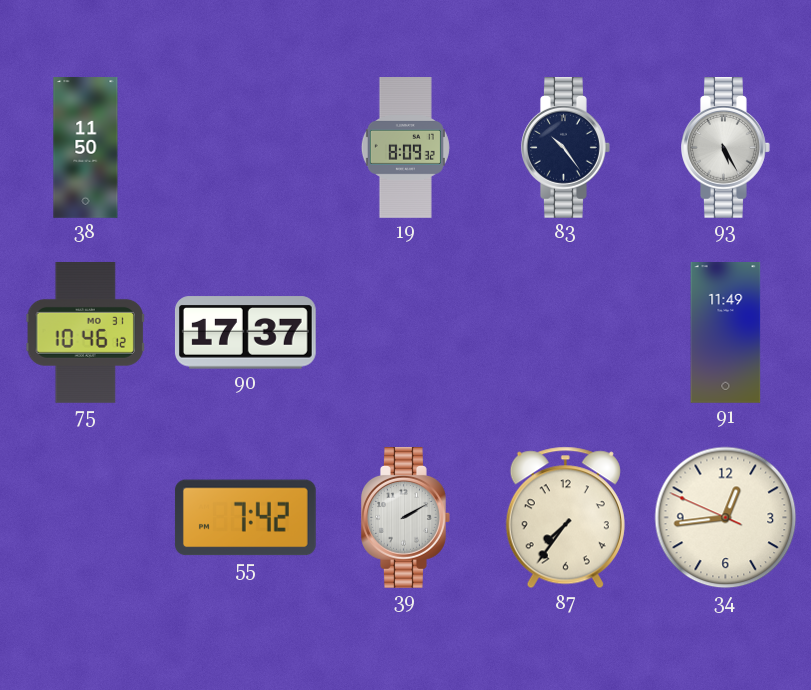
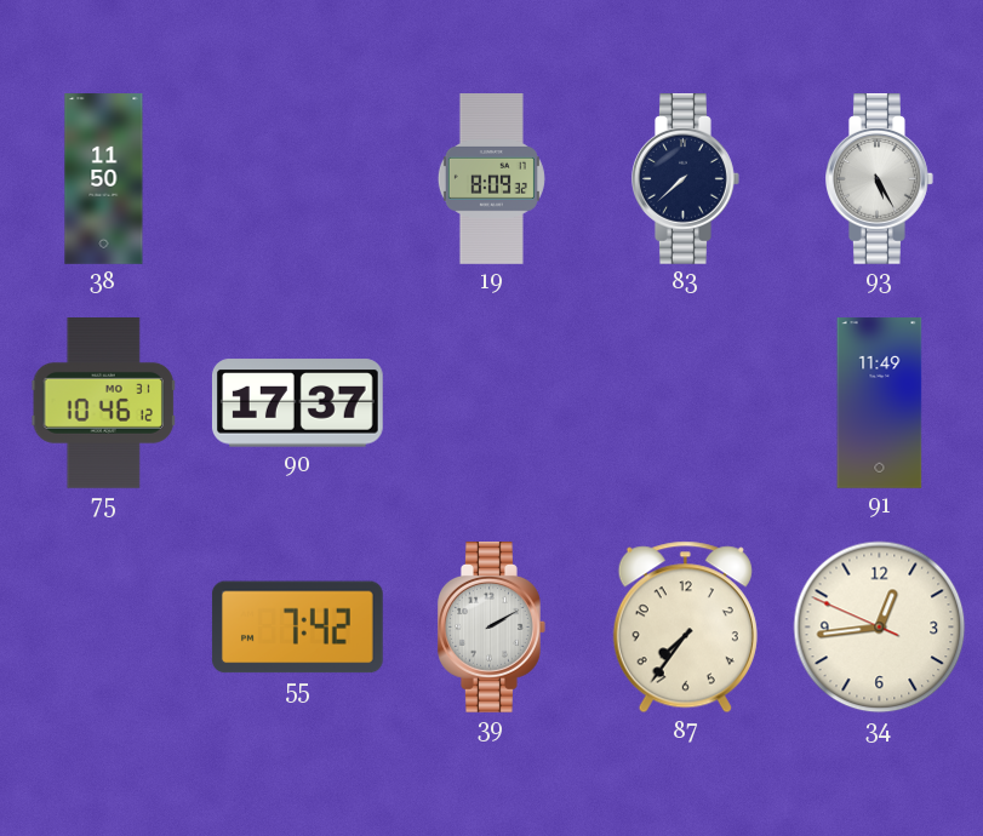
83: 10:24 -> 7:38
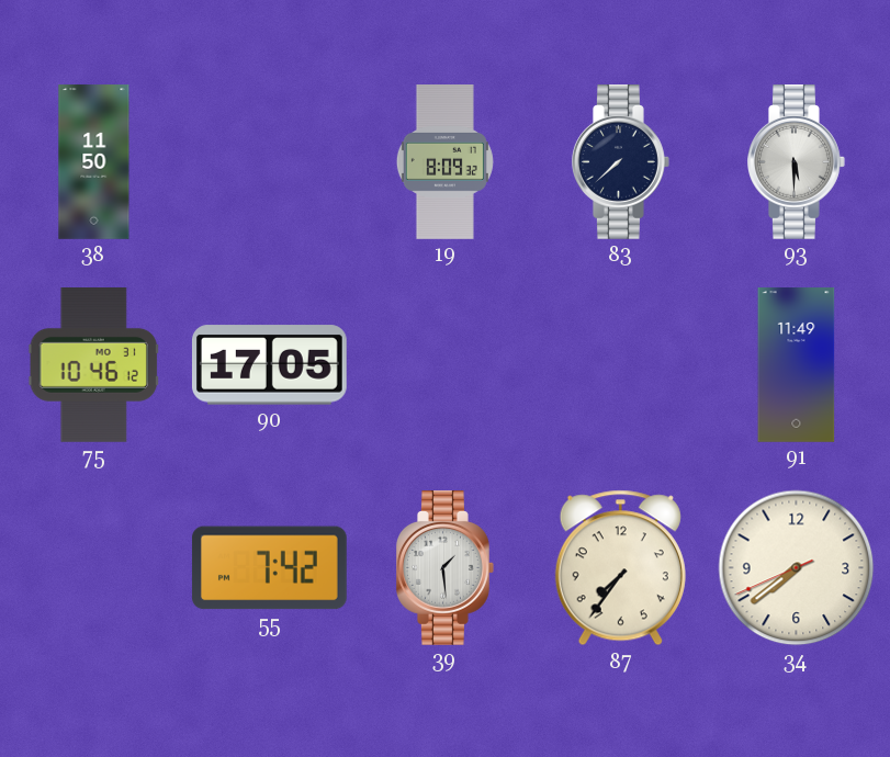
93: 5:25 -> 5:30
90: 17:37 -> 17:05
39: 2:10 -> 1:29
34: 12:43 -> 7:38
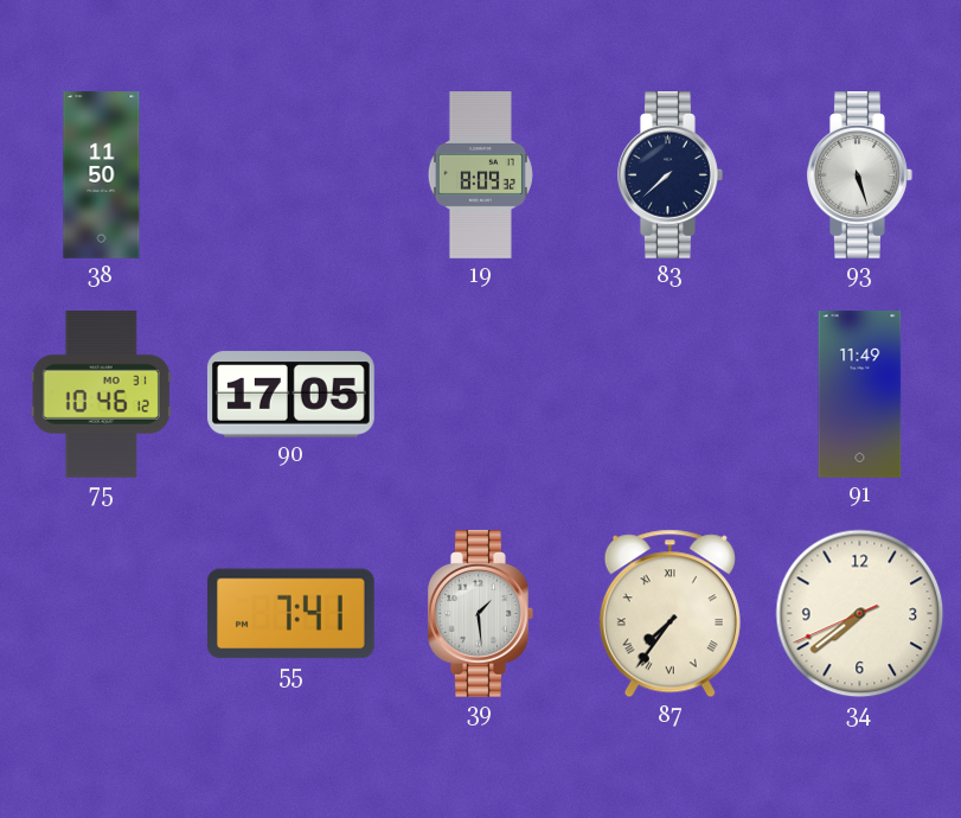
93: 5:30 -> 5:27
55: 7:42 -> 7:41
87 numerals: Arabic -> Roman
